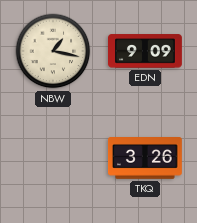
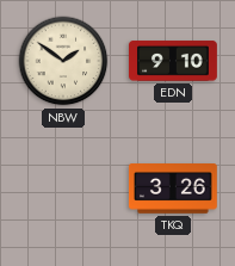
NBW: 1:17 -> 1:51
EDN: 9:09 -> 9:10
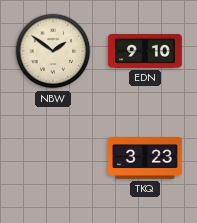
TKQ: 3:26 -> 3:23
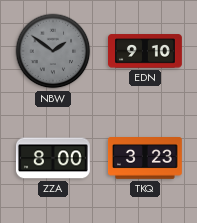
NBW dial: cream -> grey
ZZA: none -> 8:00
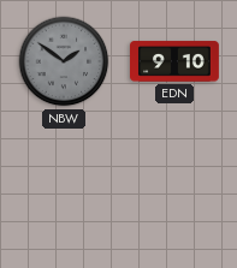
ZZA: 8:00 -> none
TKQ: 3:23 -> none
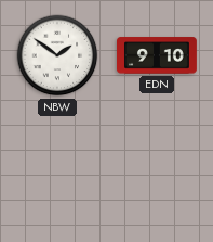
NBW dial: grey -> white
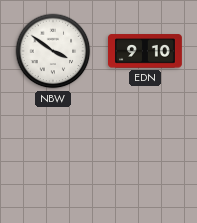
NBW: 1:51 -> 3:51
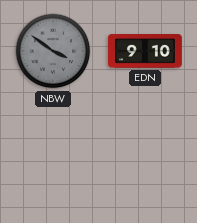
NBW dial: white -> grey
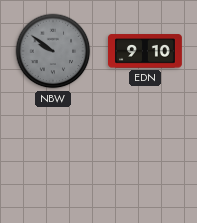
NBW: 3:51 -> 9:51
